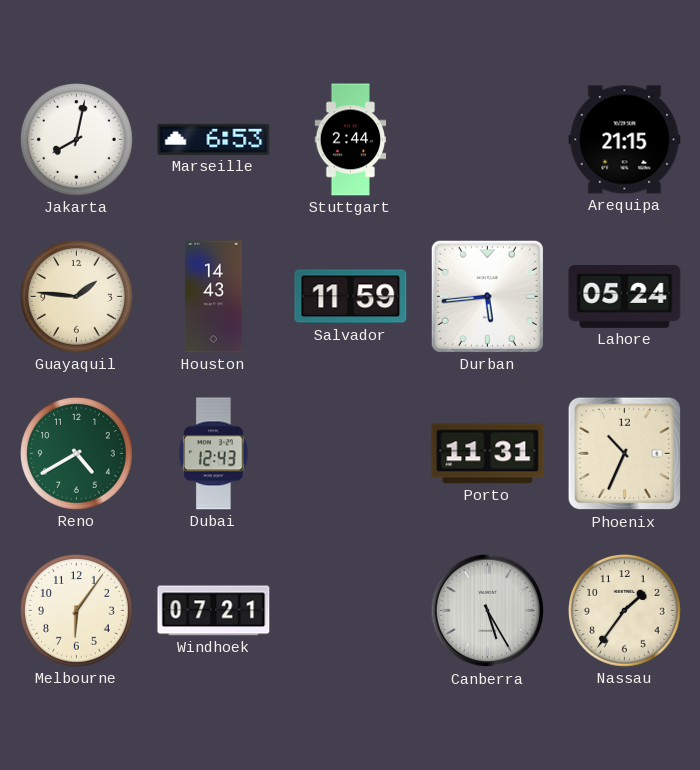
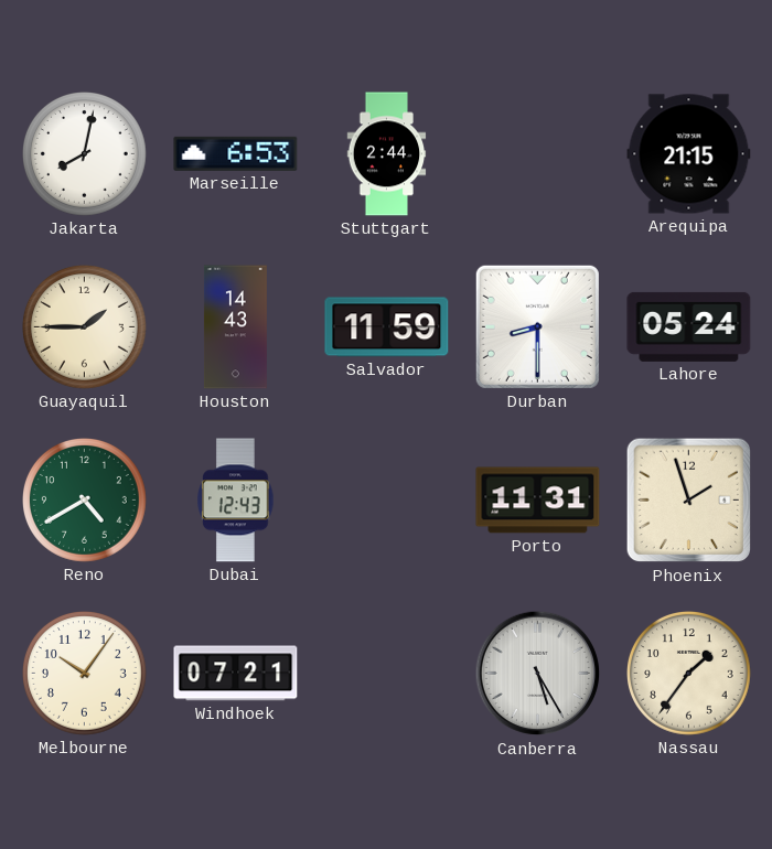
Guayaquil: 1:46 -> 1:45
Durban: 5:44 -> 8:30
Phoenix: 10:34 -> 1:57
Melbourne: 6:06 -> 10:06
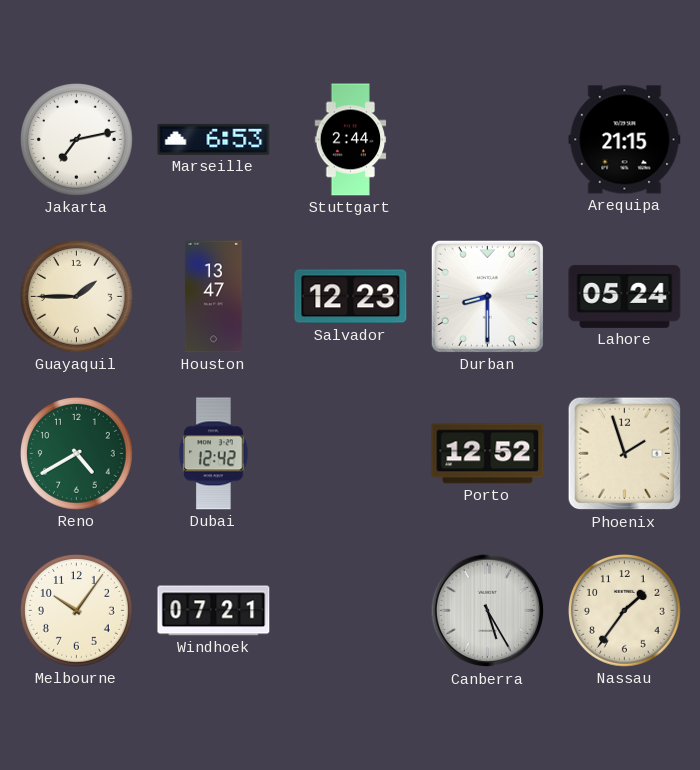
Jakarta: 8:02 -> 7:13
Houston: 14:43 -> 13:47
Salvador: 11:59 -> 12:23
Dubai: 12:43 -> 12:42
Porto: 11:31 -> 12:52
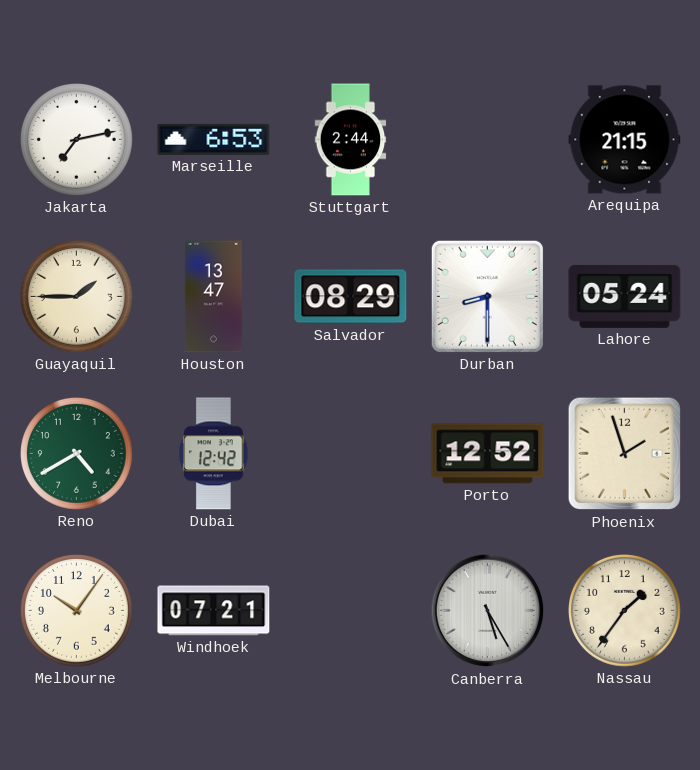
Salvador: 12:23 -> 08:29
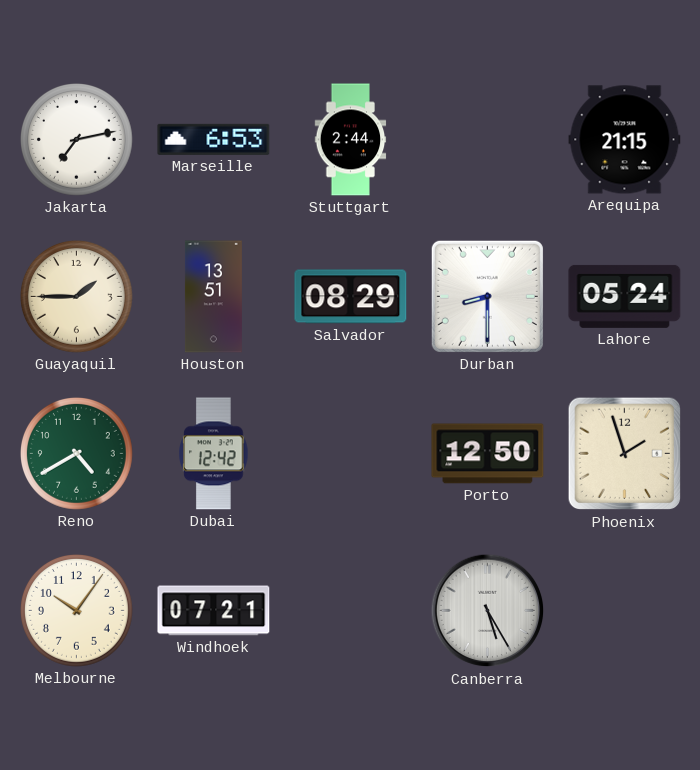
Houston: 13:47 -> 13:51
Porto: 12:52 -> 12:50
Nassau: 1:36 -> none
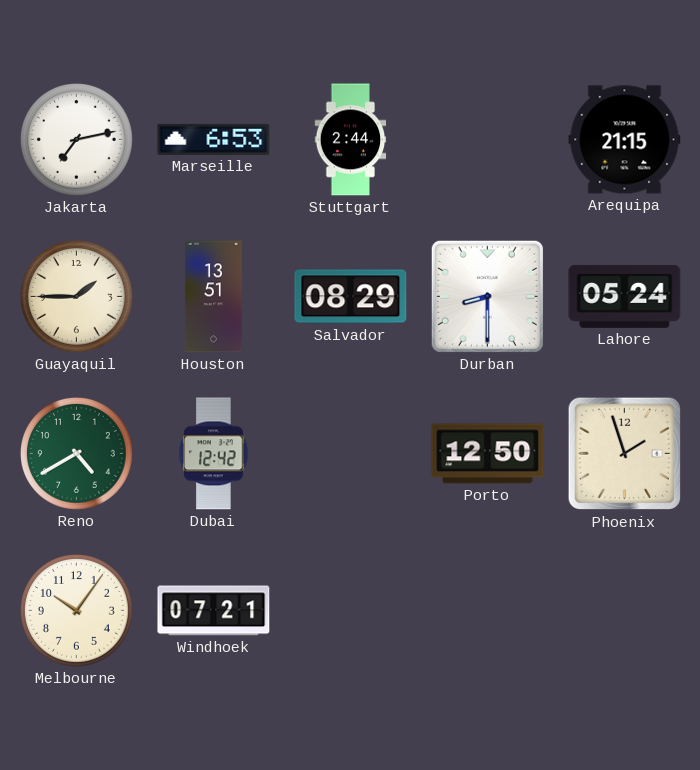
Canberra: 5:25 -> none
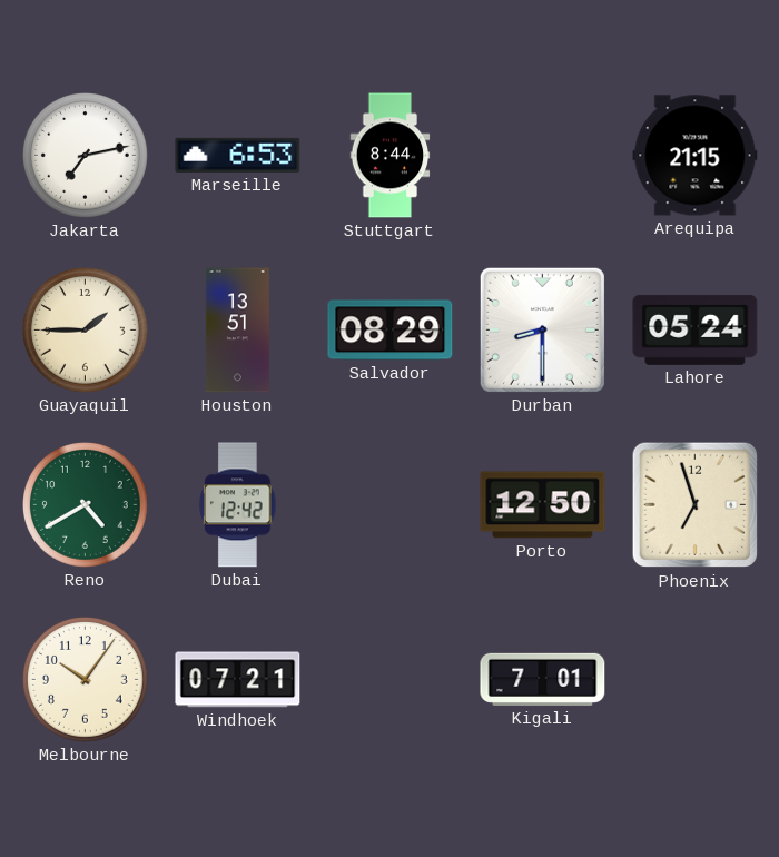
Stuttgart: 2:44 -> 8:44
Phoenix: 1:57 -> 6:57
Kigali: none -> 7:01
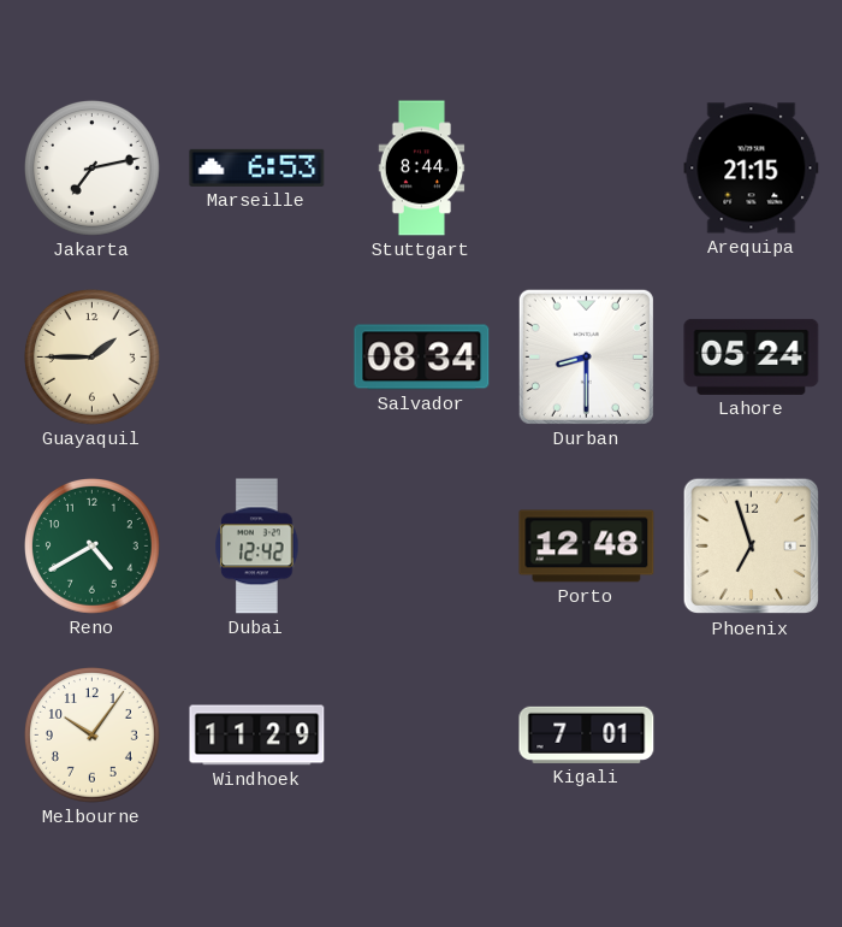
Houston: 13:51 -> none
Salvador: 08:29 -> 08:34
Porto: 12:50 -> 12:48
Windhoek: 07:21 -> 11:29
